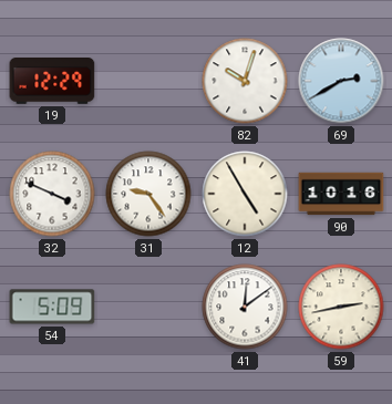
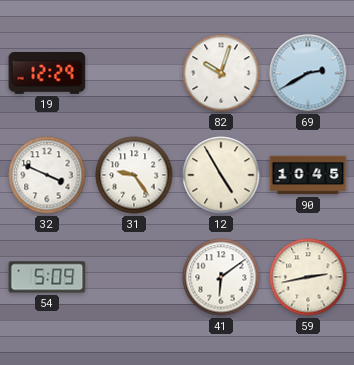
90: 10:16 -> 10:45
41: 12:09 -> 6:09
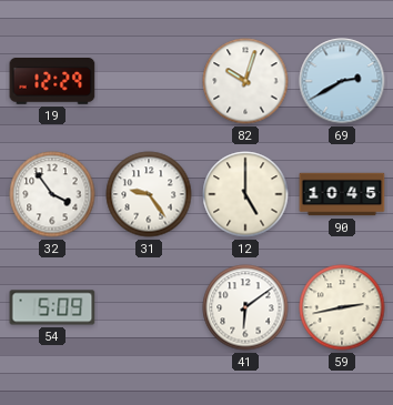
32: 3:49 -> 3:54
12: 4:55 -> 5:00
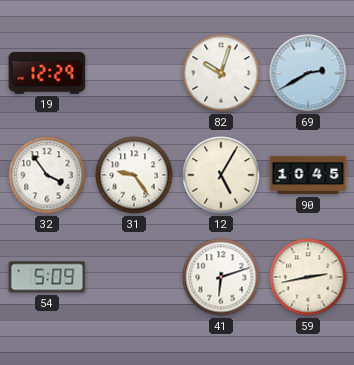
12: 5:00 -> 5:05
41: 6:09 -> 6:12
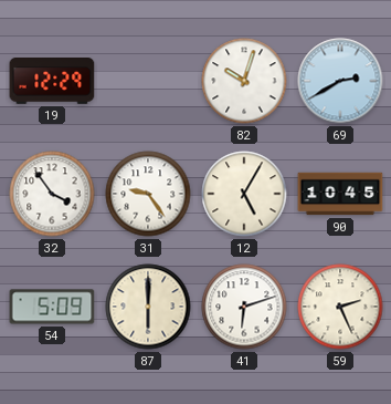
87: none -> 6:00
59: 2:43 -> 2:26
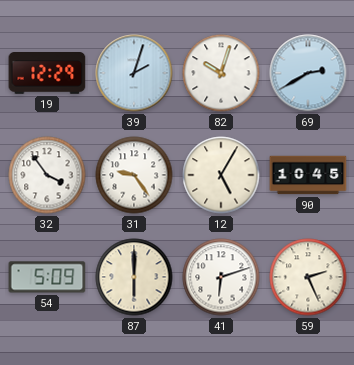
39: none -> 2:03
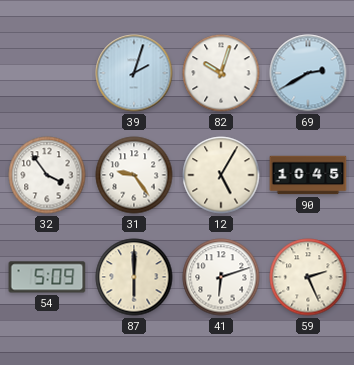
19: 12:29 -> none
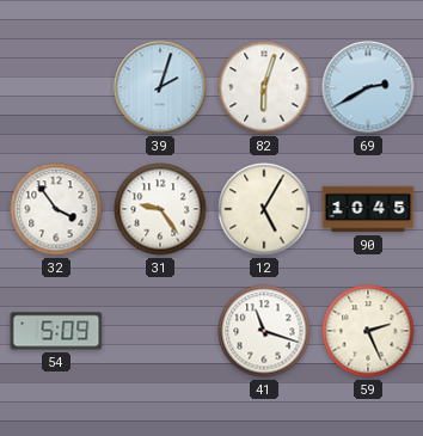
82: 10:03 -> 6:03
87: 6:00 -> none
41: 6:12 -> 11:18
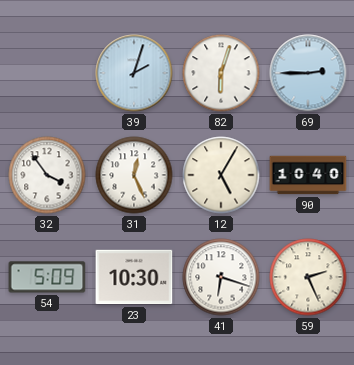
69: 2:40 -> 2:45
31: 9:24 -> 12:26
90: 10:45 -> 10:40
23: none -> 10:30
41: 11:18 -> 6:18
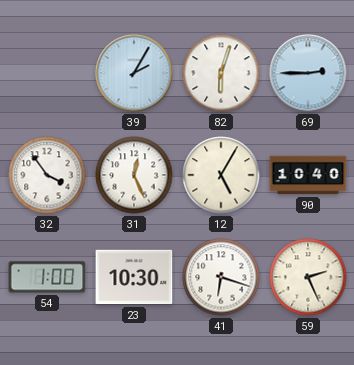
39: 2:03 -> 2:05
54: 5:09 -> 1:00
